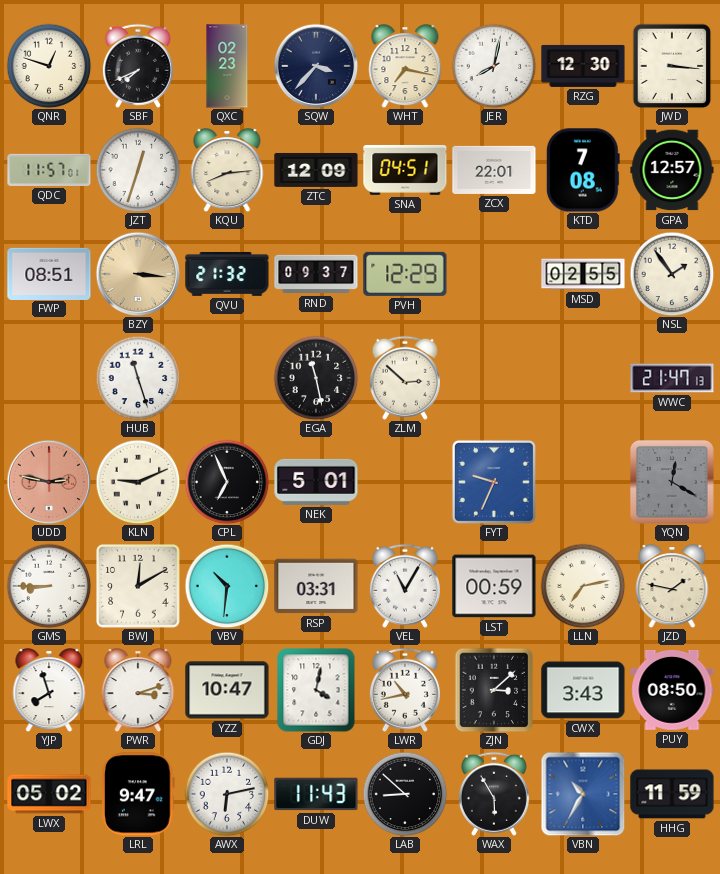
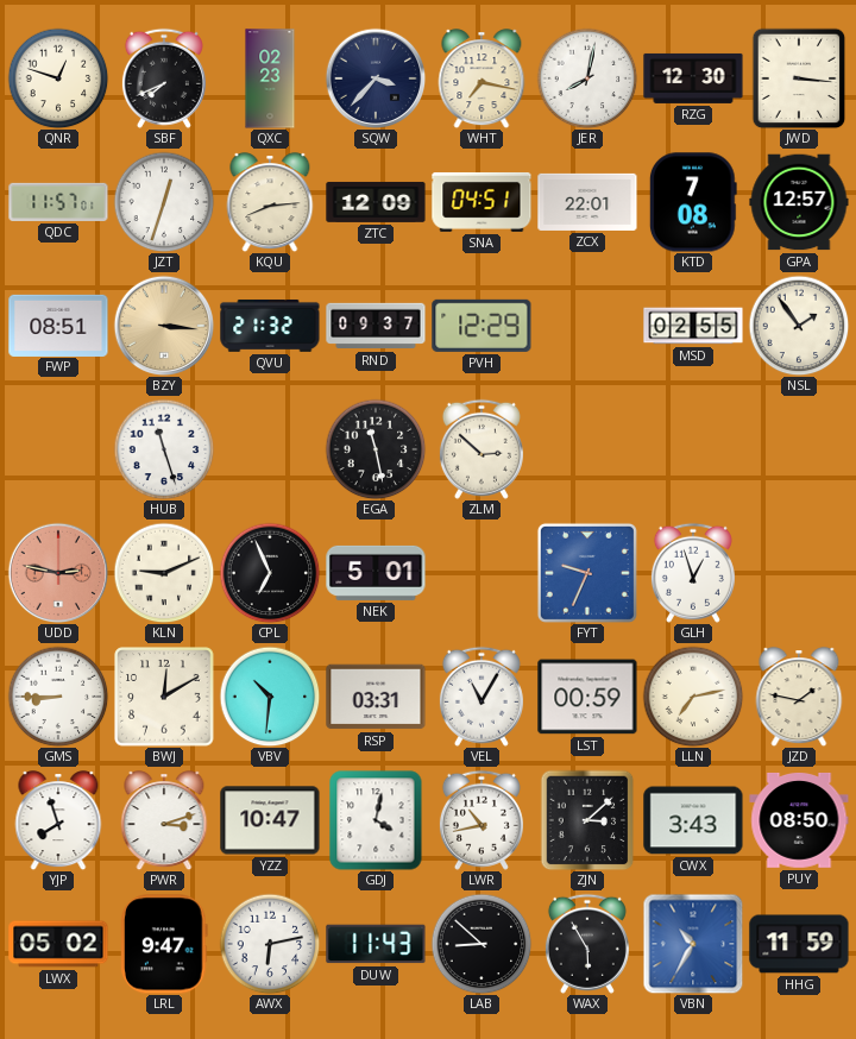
WWC: 21:47 -> none
GLH: none -> 12:57
YQN: 12:20 -> none
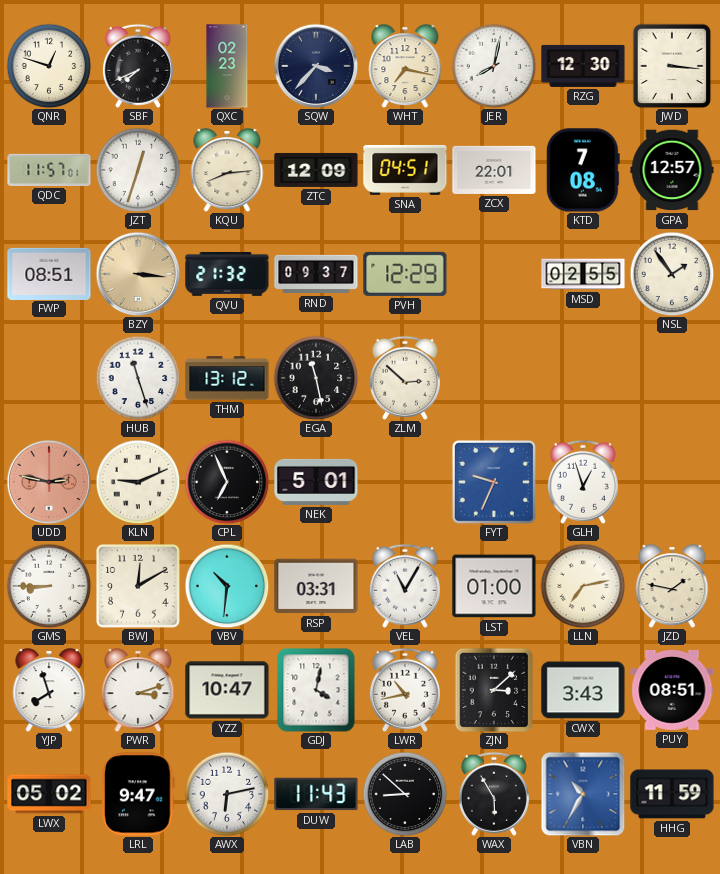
THM: none -> 13:12
LST: 00:59 -> 01:00
PUY: 08:50 -> 08:51
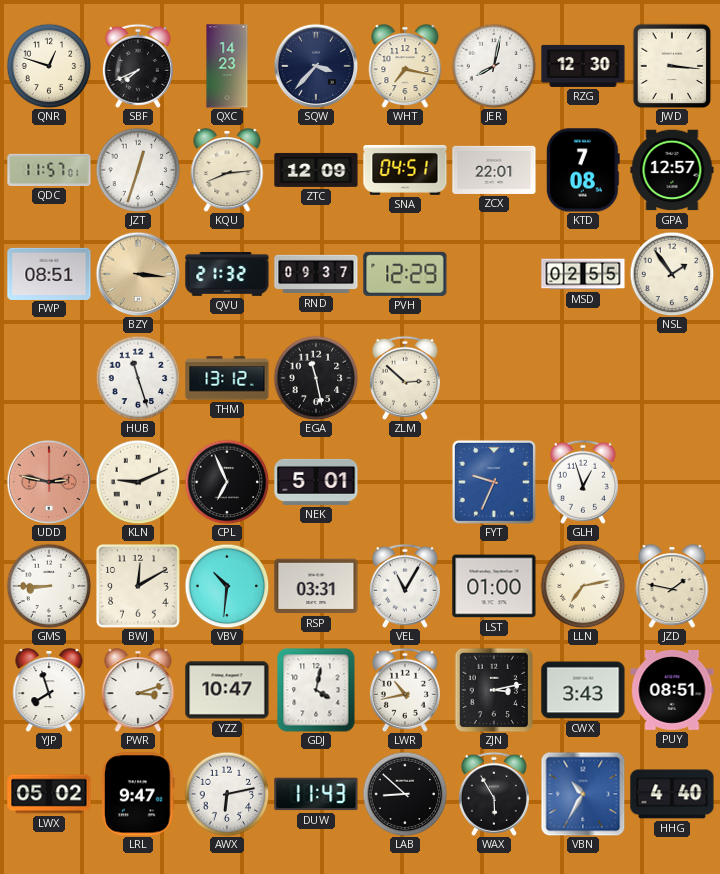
QXC: 02:23 -> 14:23
ZJN: 3:08 -> 3:13
HHG: 11:59 -> 4:40
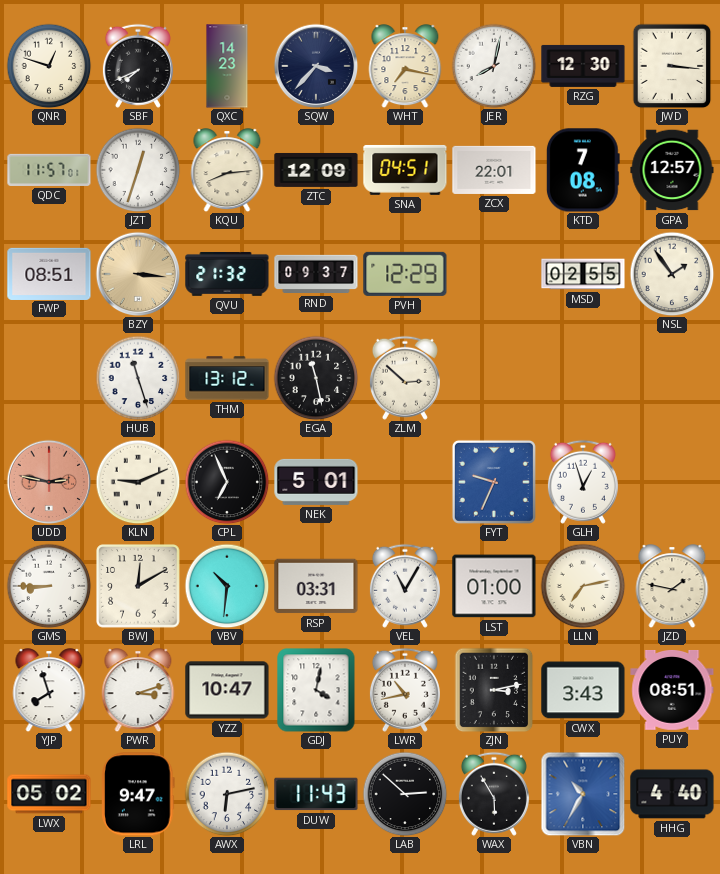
LAB: 8:52 -> 2:52
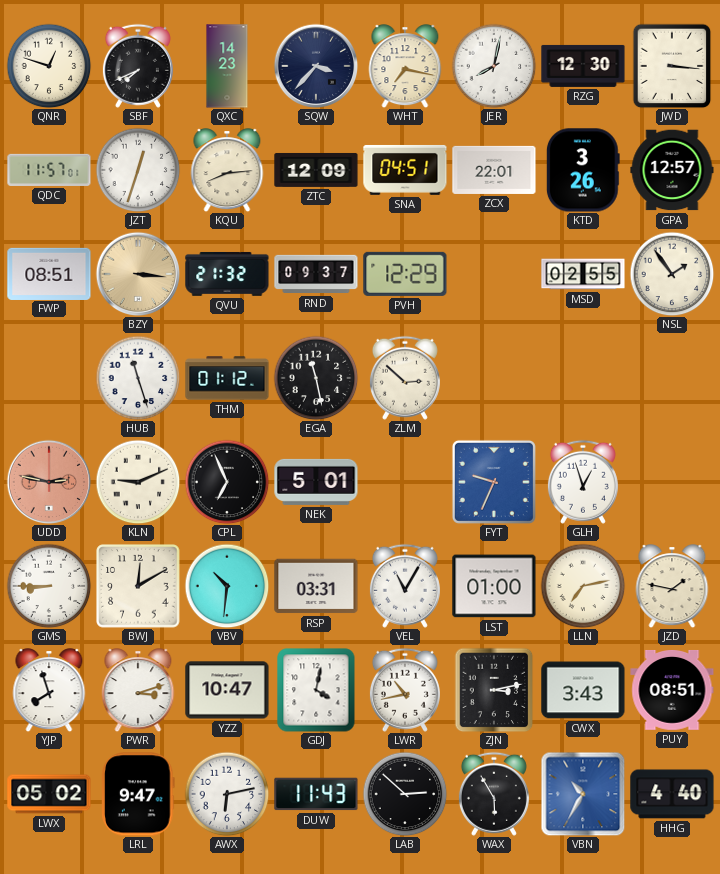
KTD: 7:08 -> 3:26
THM: 13:12 -> 01:12
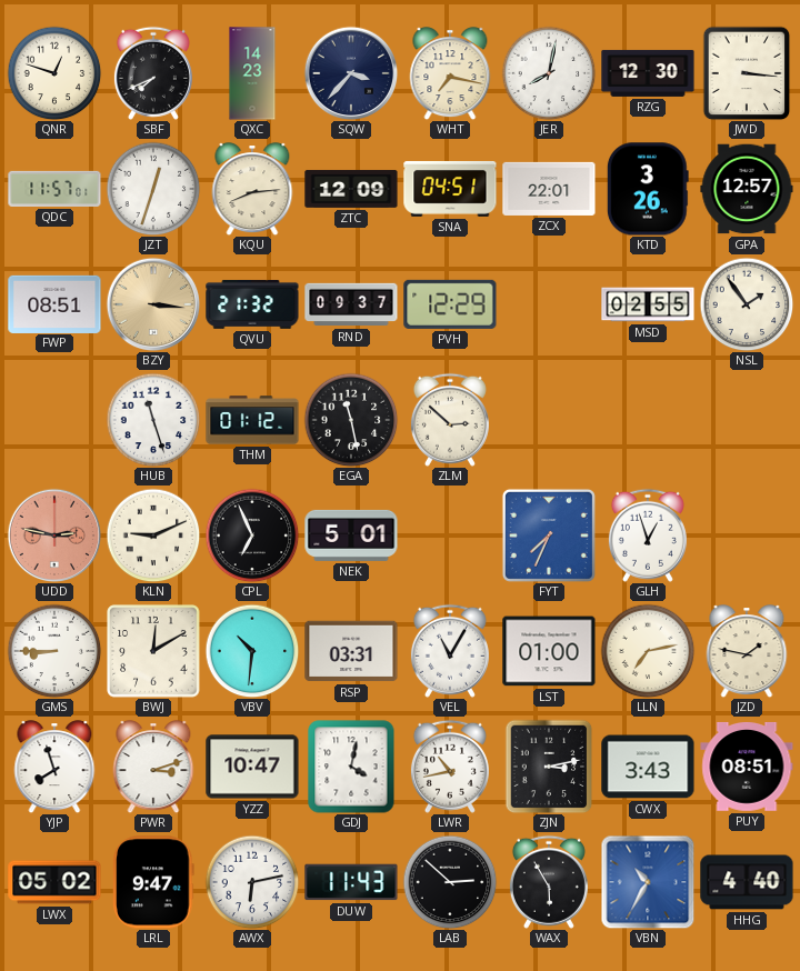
FYT: 9:34 -> 7:34
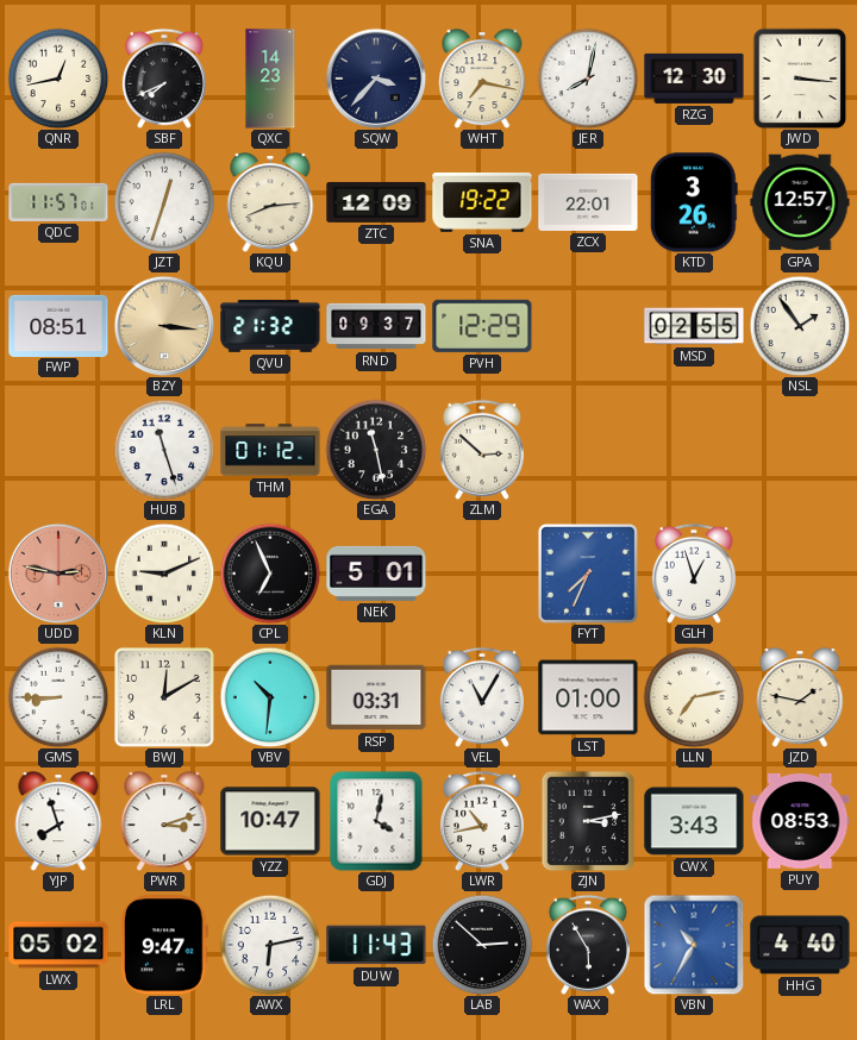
QNR: 12:48 -> 12:43
SNA: 04:51 -> 19:22
PUY: 08:51 -> 08:53
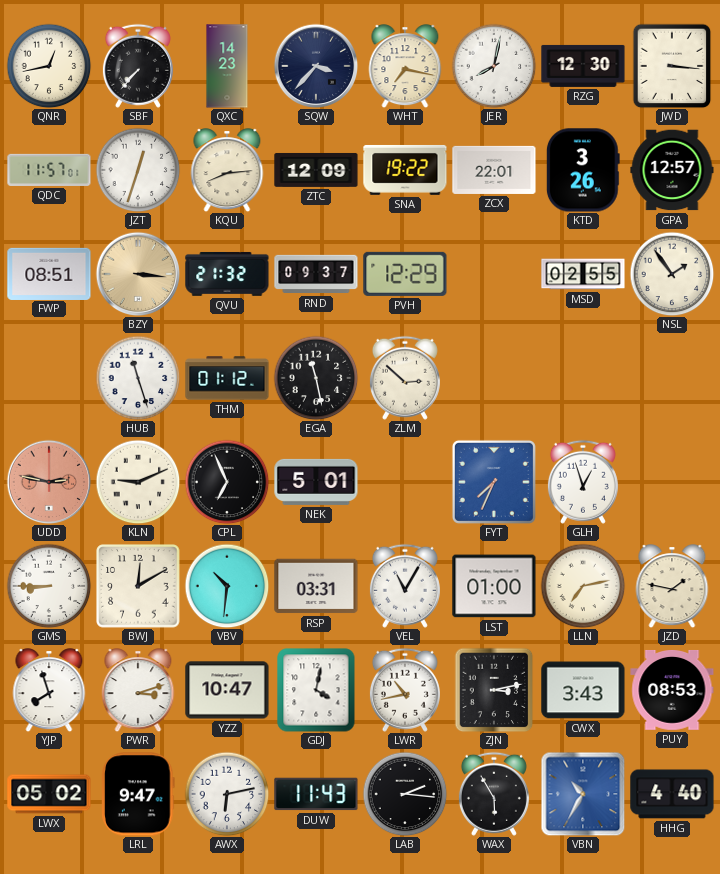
SBF: 7:41 -> 7:37
LAB: 2:52 -> 2:16
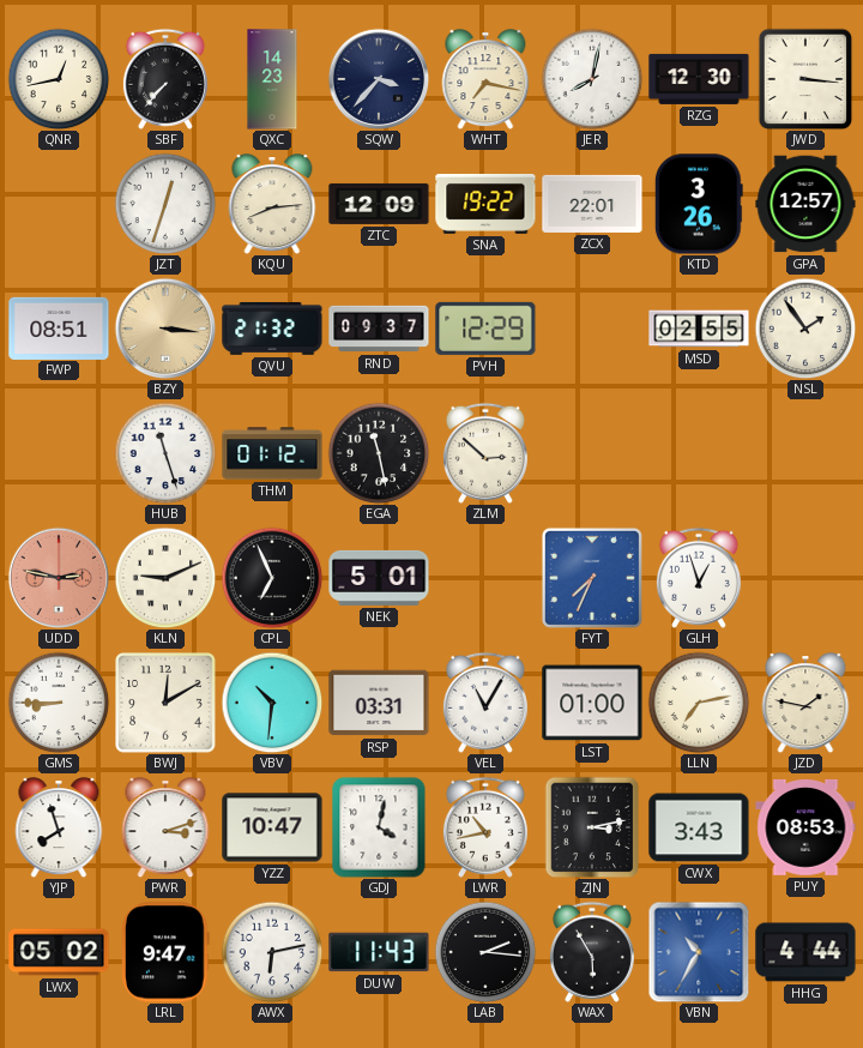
QDC: 11:57 -> none
HHG: 4:40 -> 4:44
